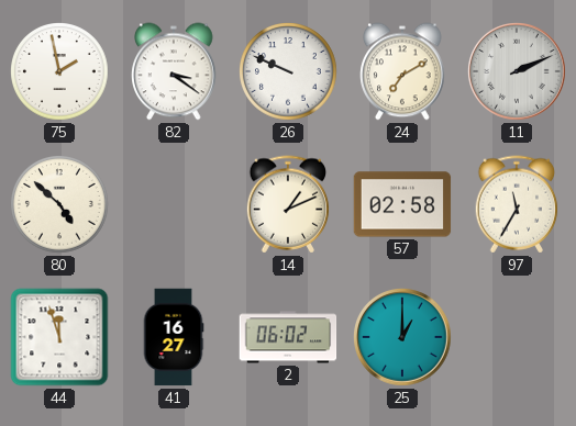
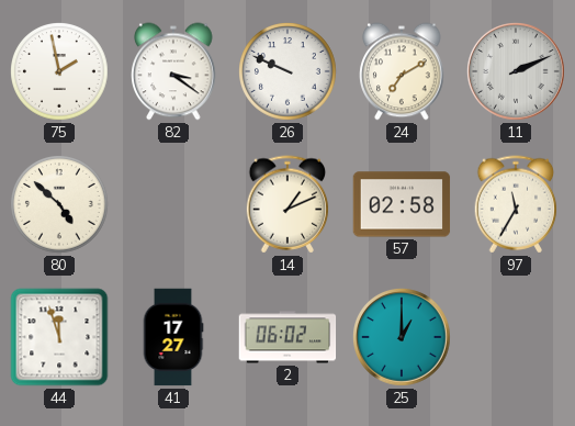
41: 16:27 -> 17:27
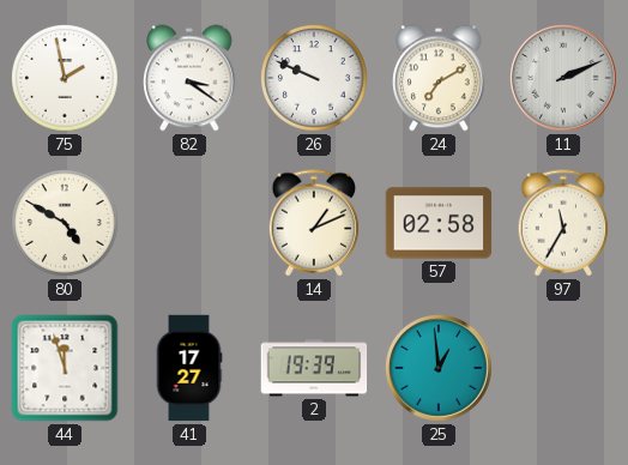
80: 4:52 -> 4:50
2: 06:02 -> 19:39
25: 1:00 -> 12:59
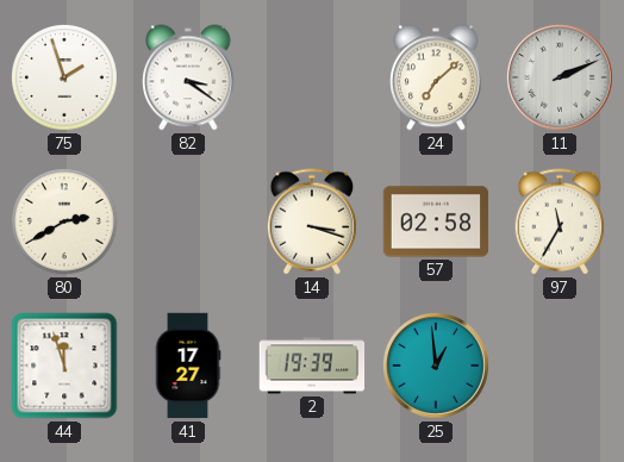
75: 1:58 -> 1:57
26: 9:49 -> none
24: 7:10 -> 7:08
80: 4:50 -> 2:40
14: 1:11 -> 3:18
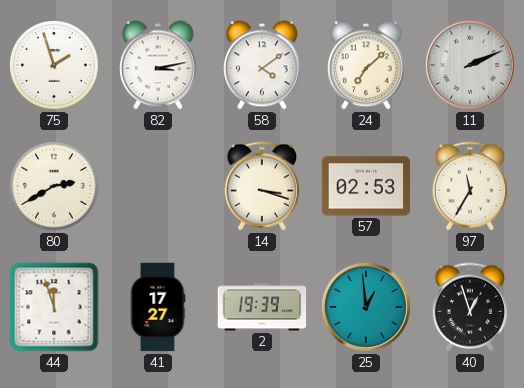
82: 3:21 -> 3:13
58: none -> 4:09
57: 02:58 -> 02:53
40: none -> 12:57
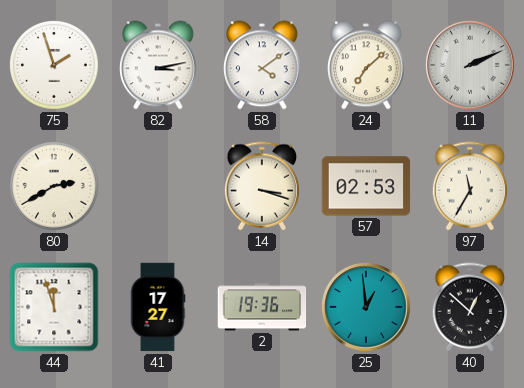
2: 19:39 -> 19:36
40: 12:57 -> 12:52
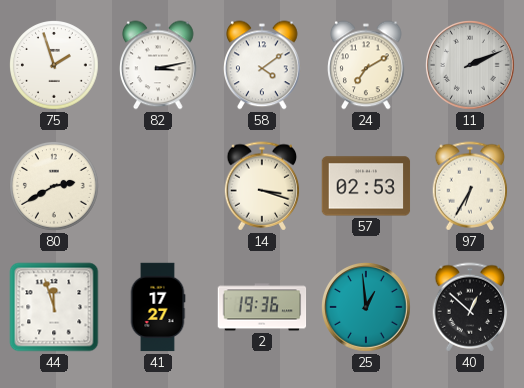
24: 7:08 -> 7:10
97: 11:35 -> 6:35
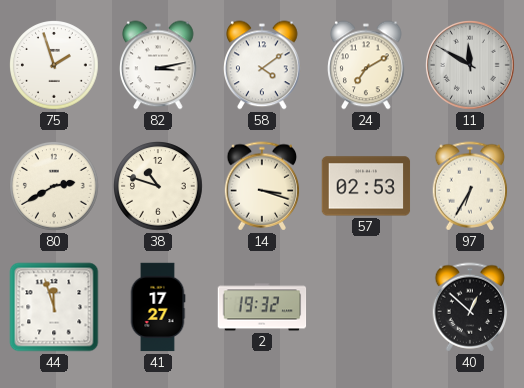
11: 2:11 -> 11:50
38: none -> 10:48
2: 19:36 -> 19:32
25: 12:59 -> none
